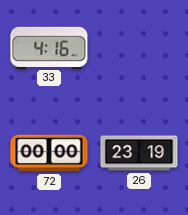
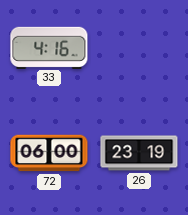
72: 00:00 -> 06:00
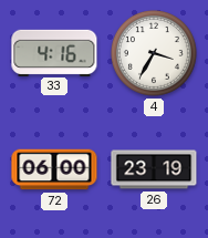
4: none -> 3:35
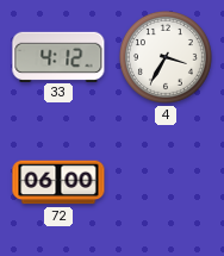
33: 4:16 -> 4:12
26: 23:19 -> none
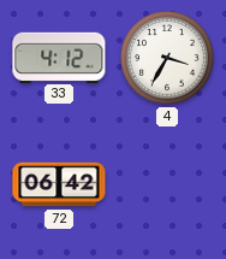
72: 06:00 -> 06:42
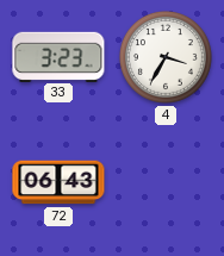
33: 4:12 -> 3:23
72: 06:42 -> 06:43
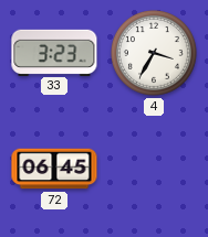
72: 06:43 -> 06:45
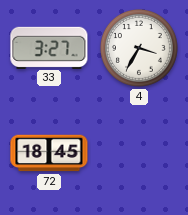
33: 3:23 -> 3:27
72: 06:45 -> 18:45
